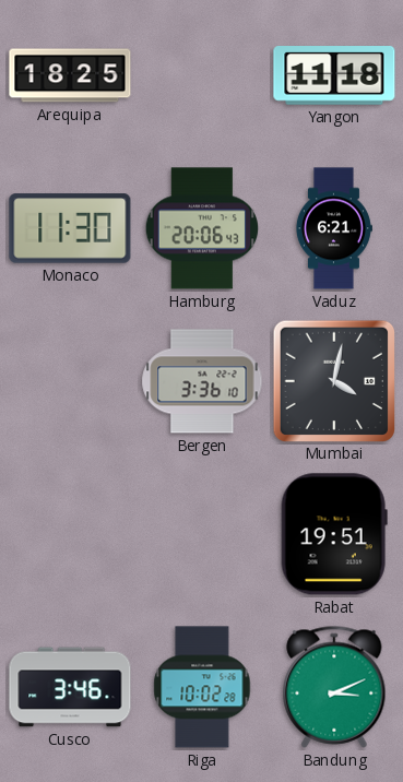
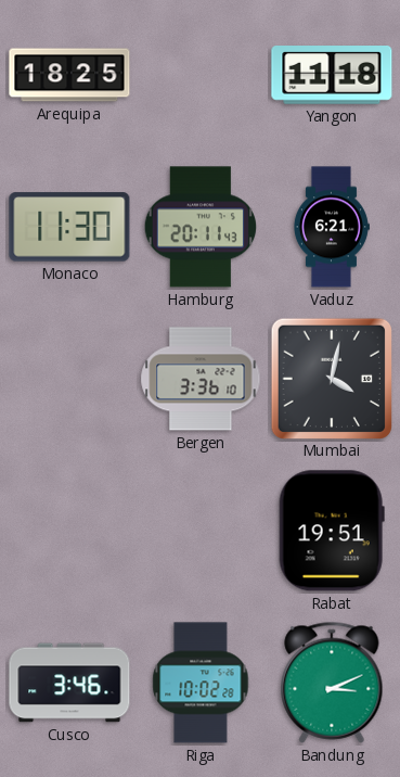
Hamburg: 20:06 -> 20:11
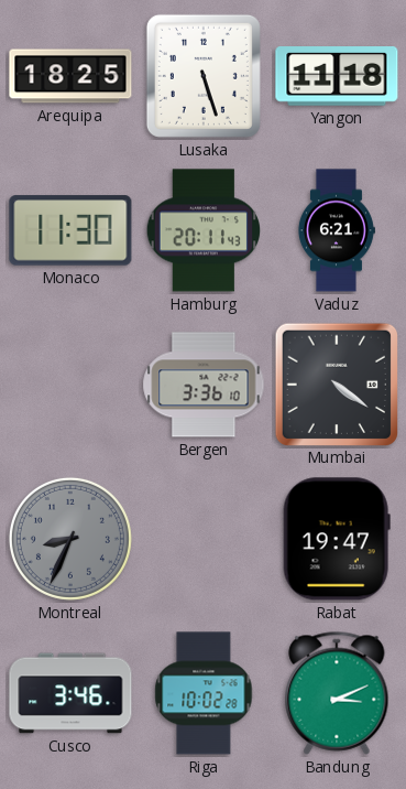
Lusaka: none -> 5:27
Mumbai: 4:02 -> 4:21
Montreal: none -> 8:34
Rabat: 19:51 -> 19:47
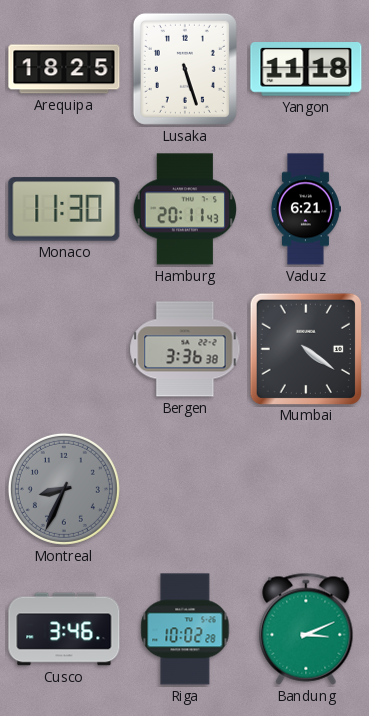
Bergen: 3:36:10 -> 3:36:38
Rabat: 19:47 -> none
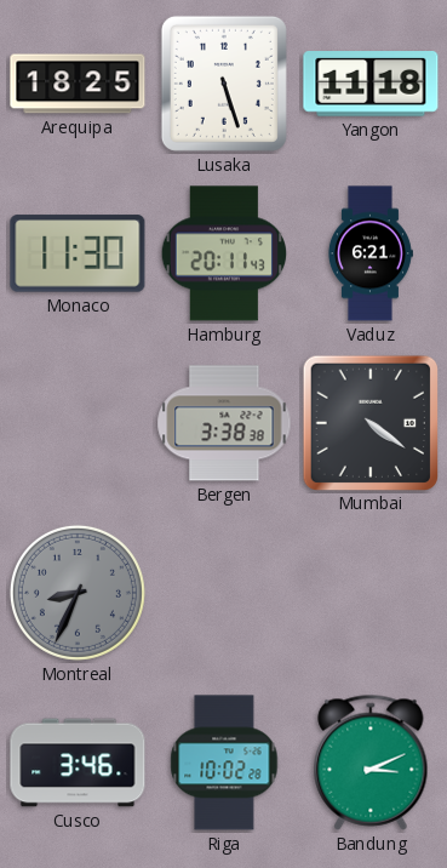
Bergen: 3:36 -> 3:38
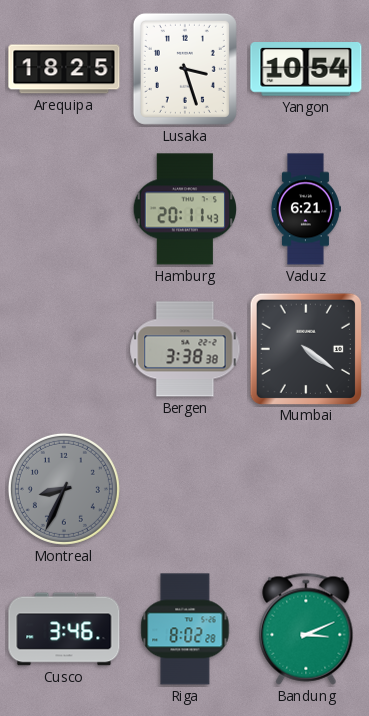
Lusaka: 5:27 -> 3:27
Yangon: 11:18 -> 10:54
Monaco: 11:30 -> none
Riga: 10:02 -> 8:02
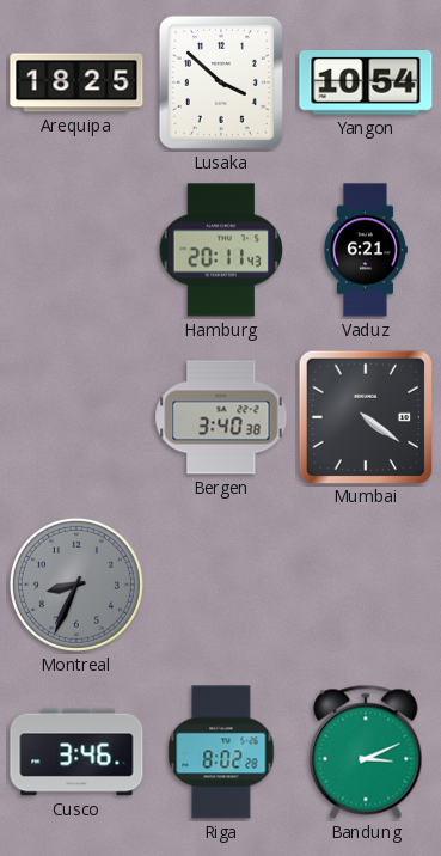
Lusaka: 3:27 -> 3:52
Bergen: 3:38 -> 3:40
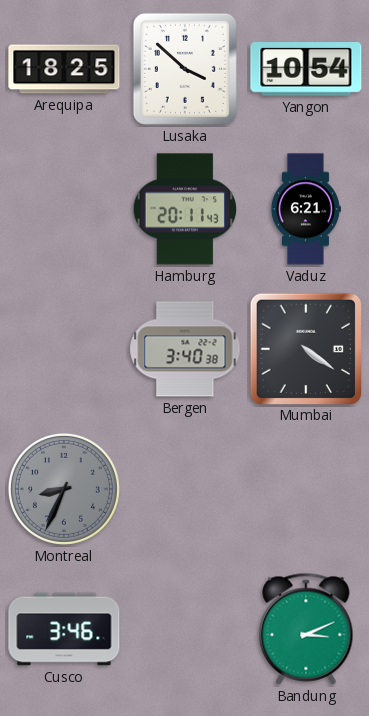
Riga: 8:02 -> none
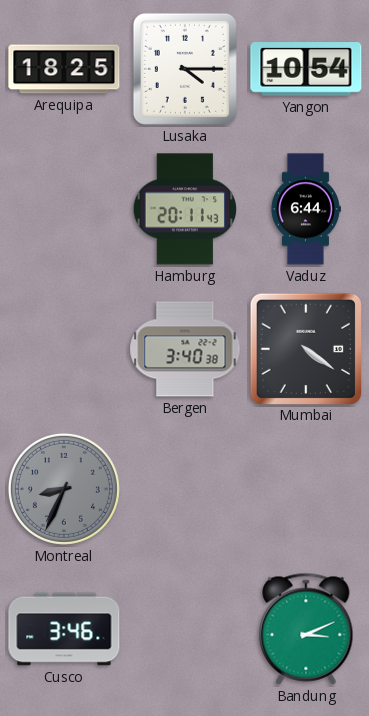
Lusaka: 3:52 -> 4:15
Vaduz: 6:21 -> 6:44
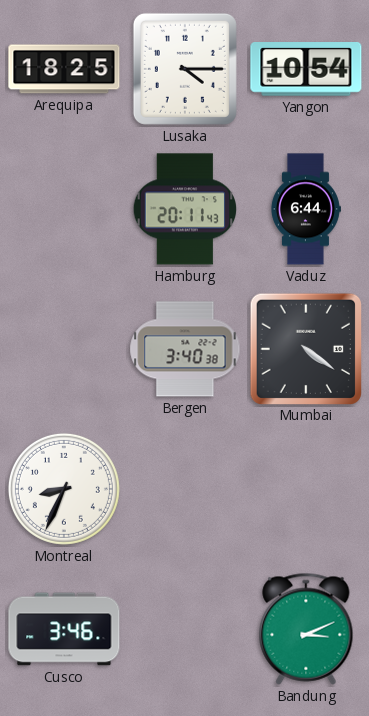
Montreal dial: grey -> white
